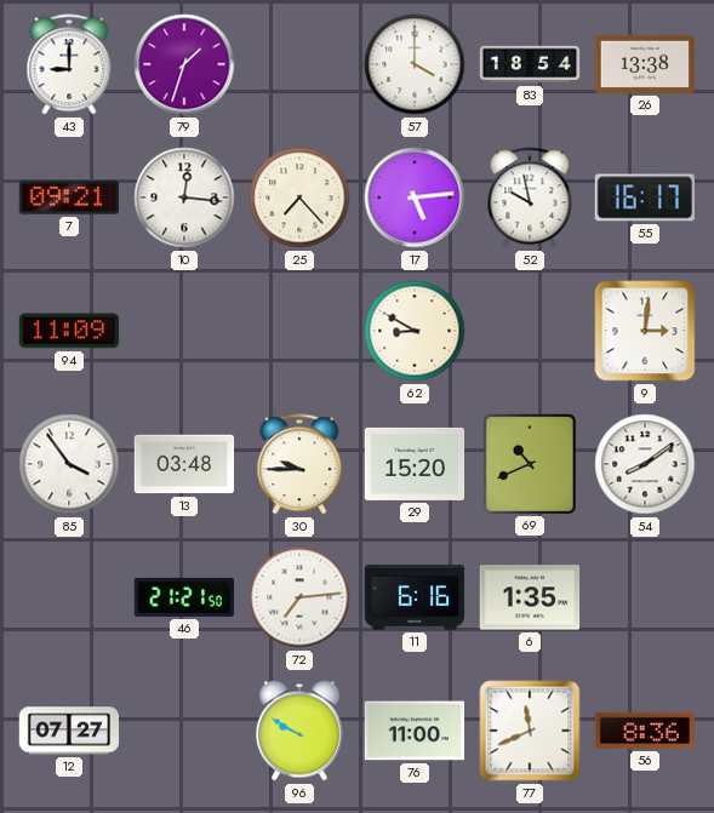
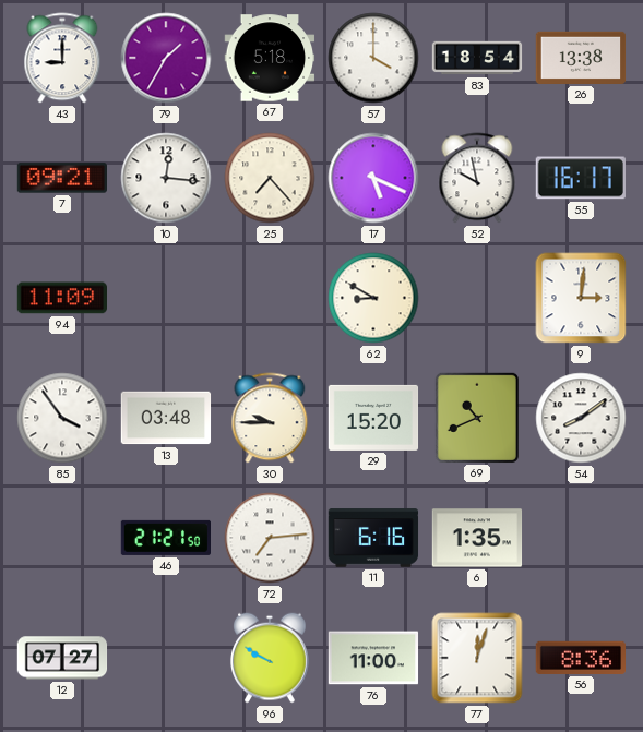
79: 1:33 -> 1:35
67: none -> 5:18
17: 5:14 -> 5:19
77: 11:41 -> 12:03
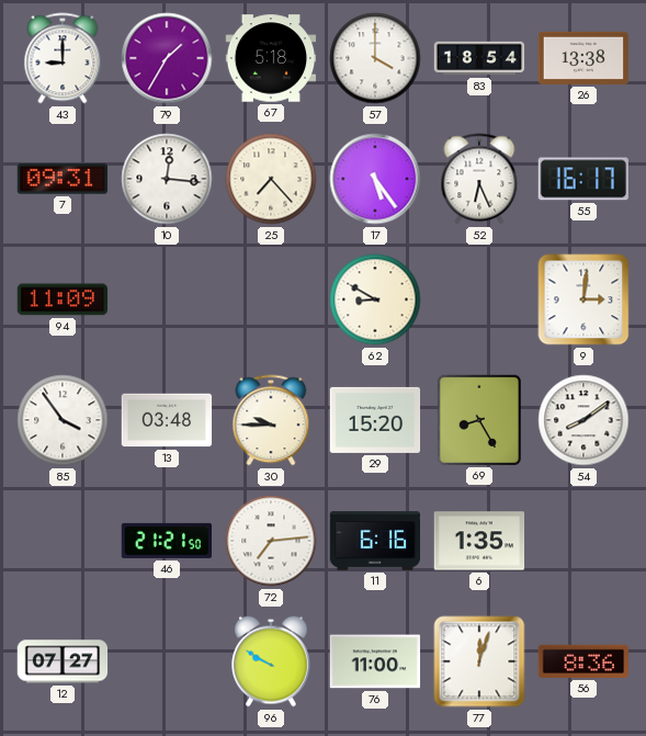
7: 09:21 -> 09:31
17: 5:19 -> 5:24
52: 9:58 -> 6:26
69: 10:41 -> 8:25
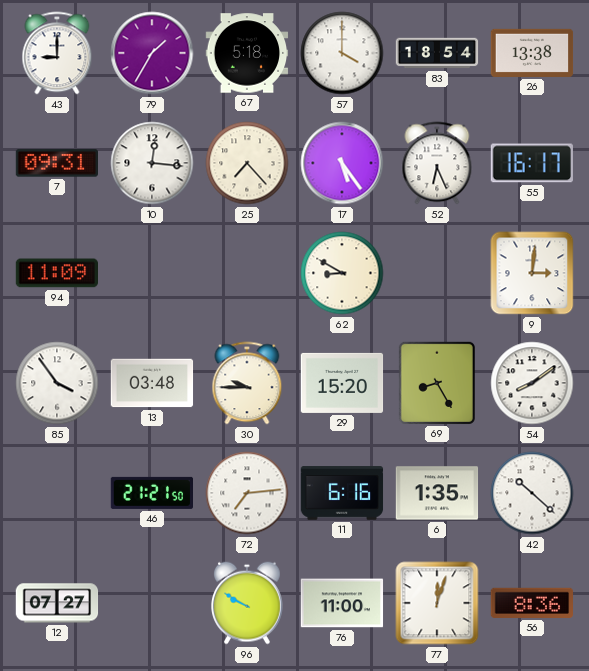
42: none -> 10:22
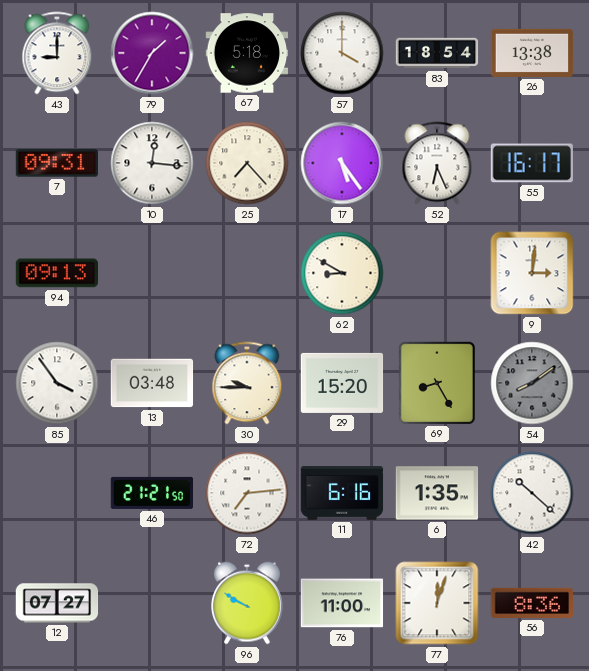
94: 11:09 -> 09:13
54 dial: white -> grey
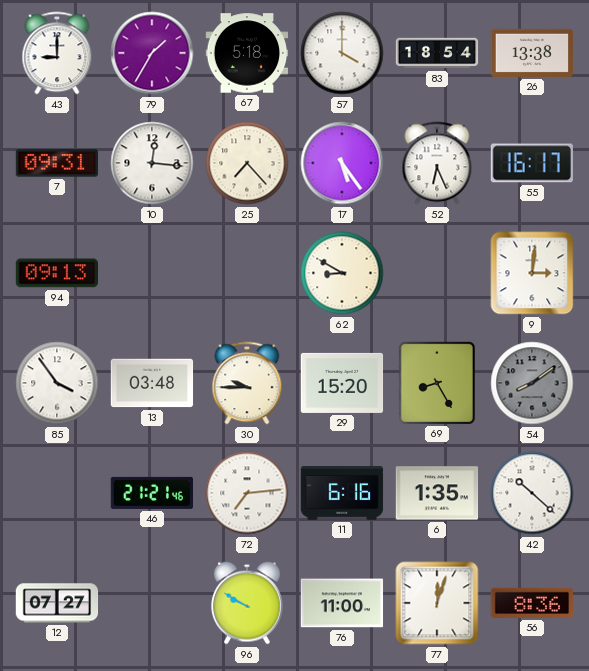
46: 21:21:50 -> 21:21:46
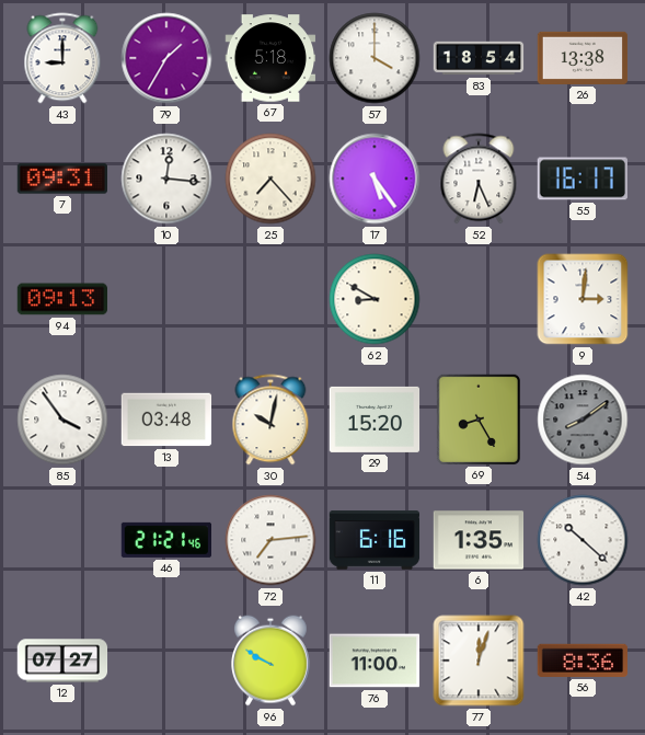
30: 9:45 -> 10:02
